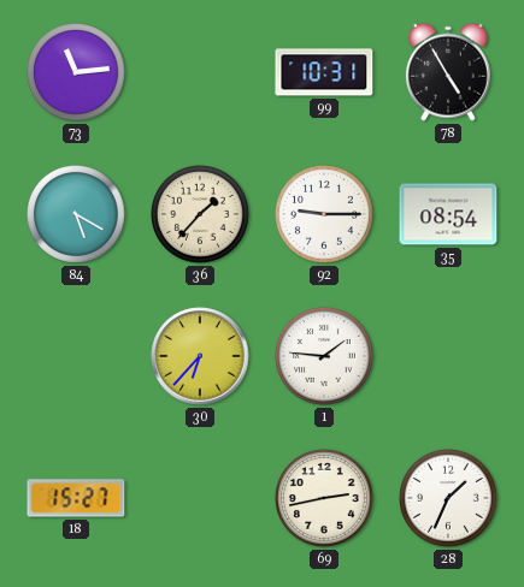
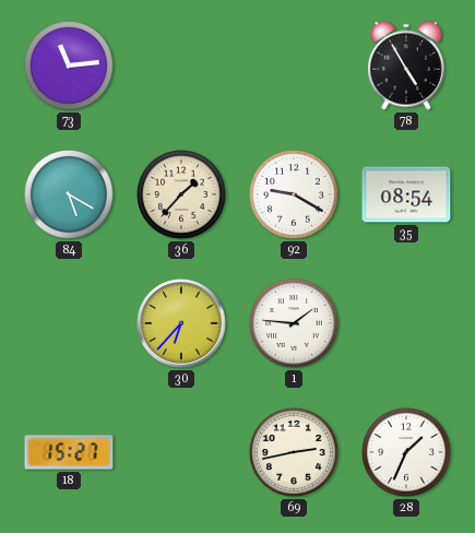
99: 10:31 -> none
92: 9:15 -> 9:20
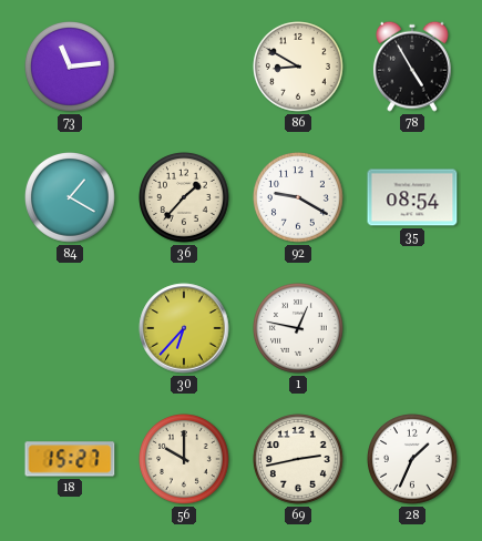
86: none -> 8:50
84: 5:20 -> 1:20
1: 1:46 -> 12:47
56: none -> 10:00
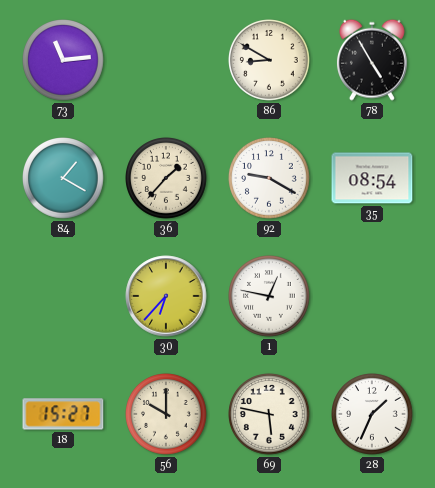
69: 2:43 -> 5:47
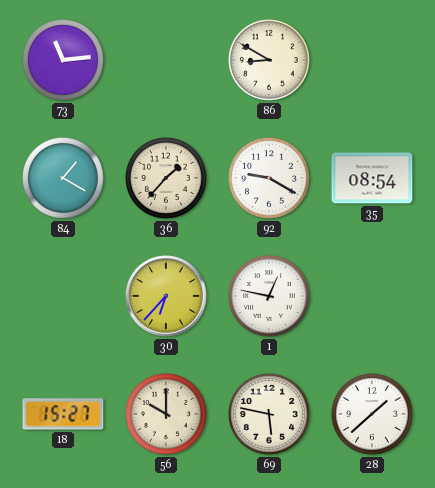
78: 4:55 -> none
28: 1:34 -> 1:38
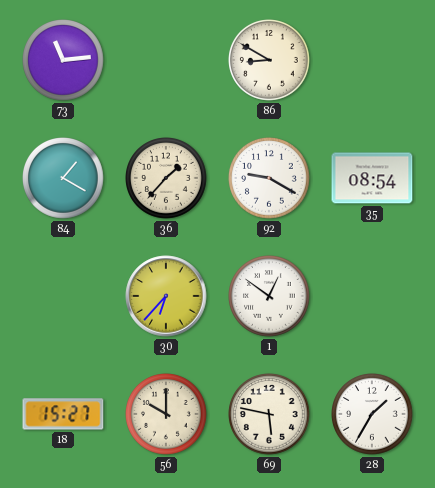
1: 12:47 -> 12:51
28: 1:38 -> 1:35
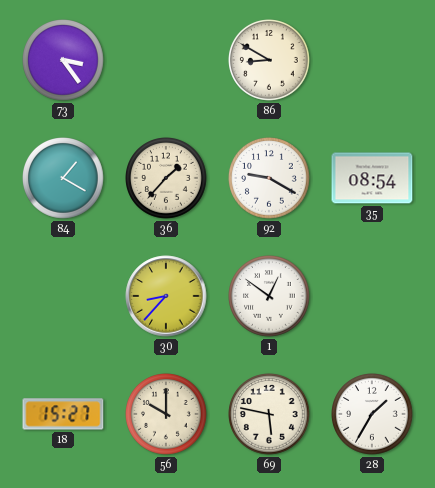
73: 11:14 -> 3:24
30: 6:37 -> 8:37
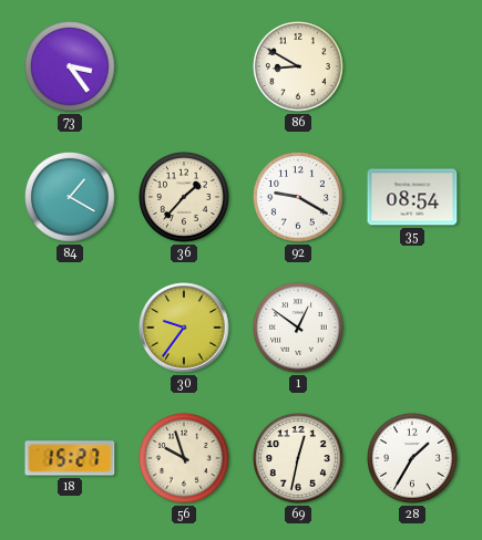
30: 8:37 -> 9:36
56: 10:00 -> 9:57
69: 5:47 -> 12:32
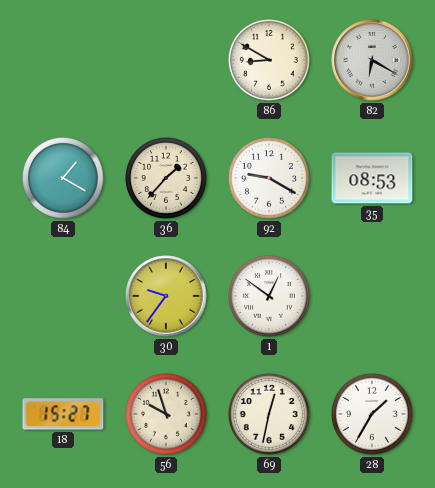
73: 3:24 -> none
82: none -> 6:20
35: 08:54 -> 08:53
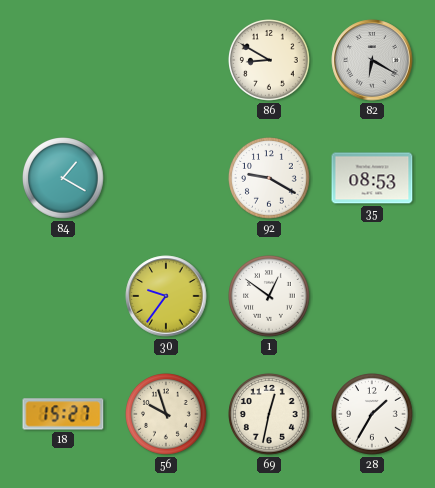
36: 1:37 -> none
